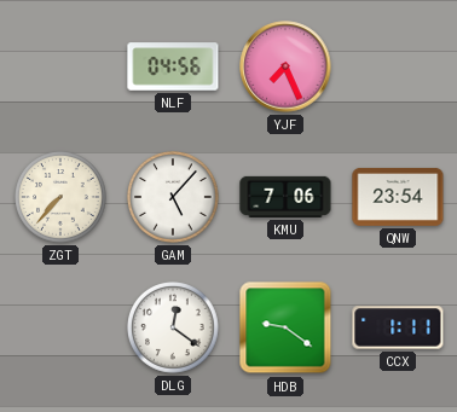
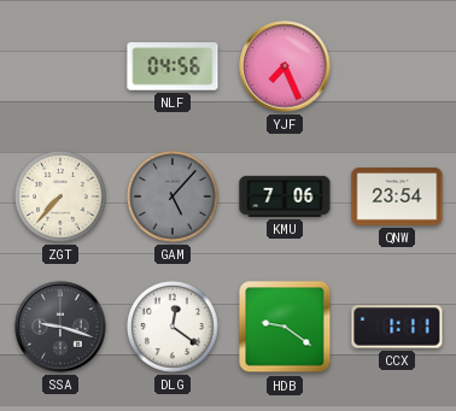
GAM dial: white -> grey
SSA: none -> 9:18
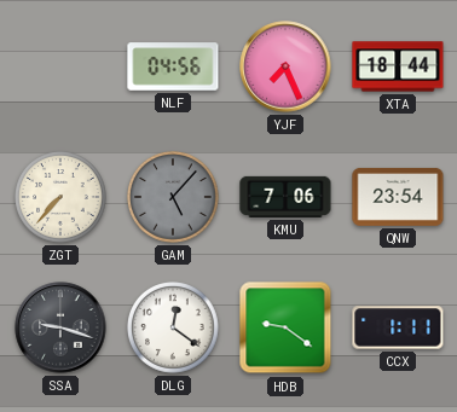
XTA: none -> 18:44
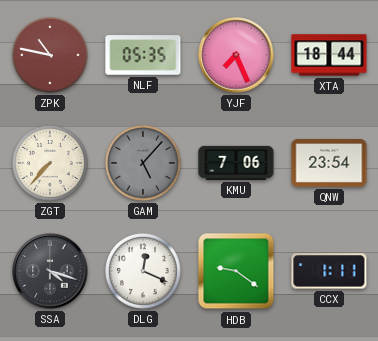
ZPK: none -> 10:47
NLF: 04:56 -> 05:35
SSA: 9:18 -> 4:18
DLG: 12:21 -> 12:19
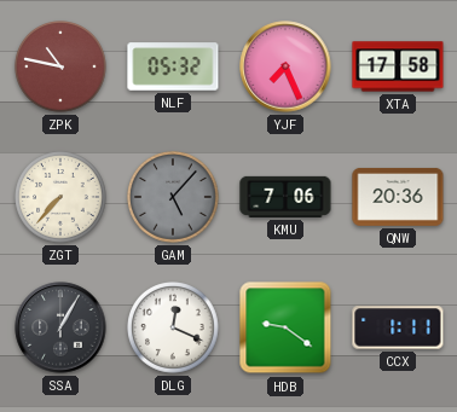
NLF: 05:35 -> 05:32
XTA: 18:44 -> 17:58
QNW: 23:54 -> 20:36
SSA: 4:18 -> 1:05
